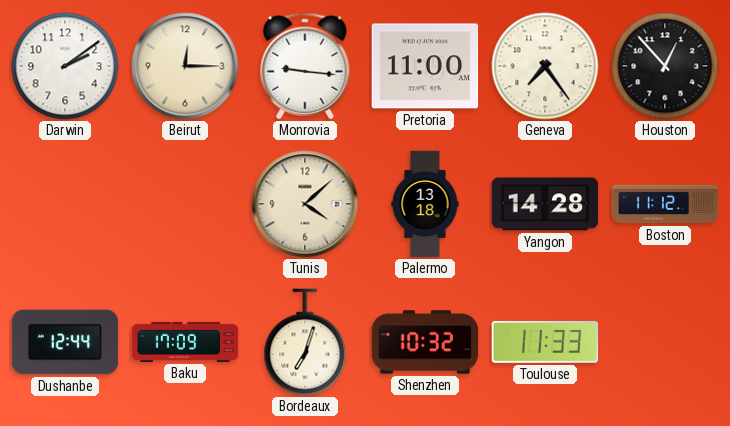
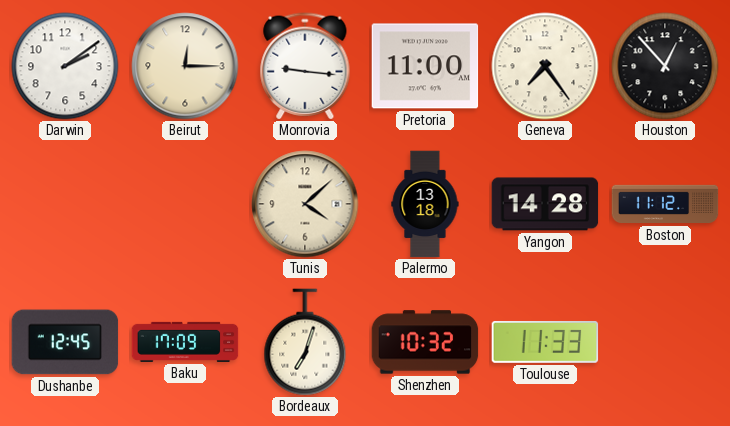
Dushanbe: 12:44 -> 12:45
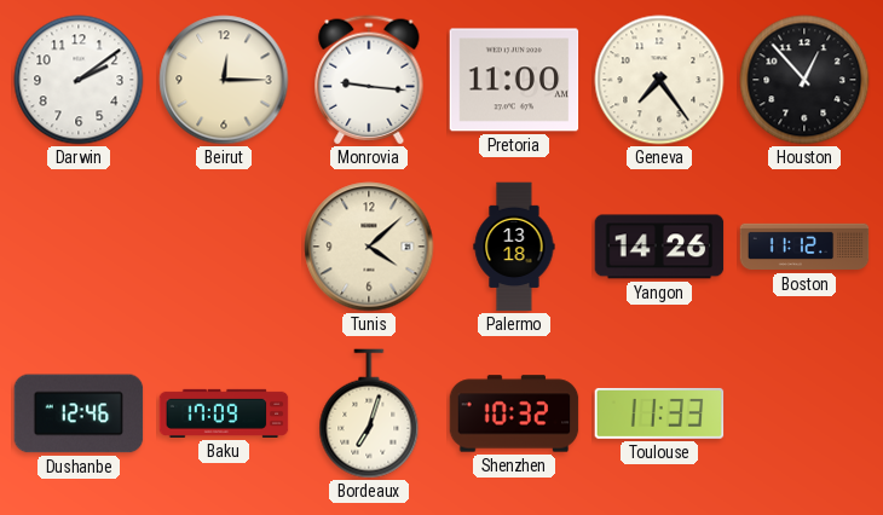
Yangon: 14:28 -> 14:26
Dushanbe: 12:45 -> 12:46
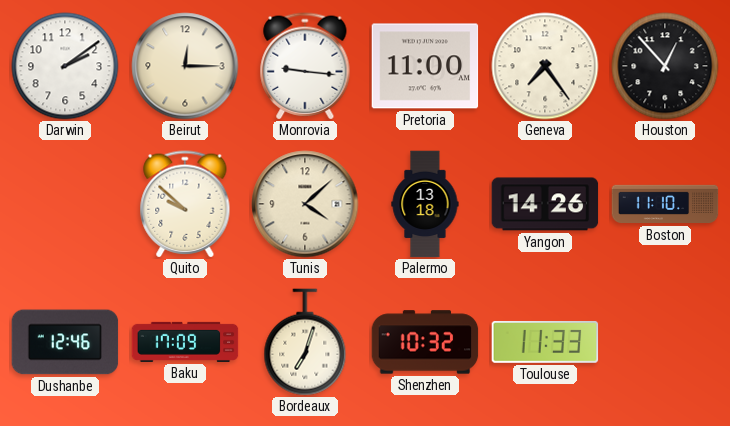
Quito: none -> 9:52
Boston: 11:12 -> 11:10
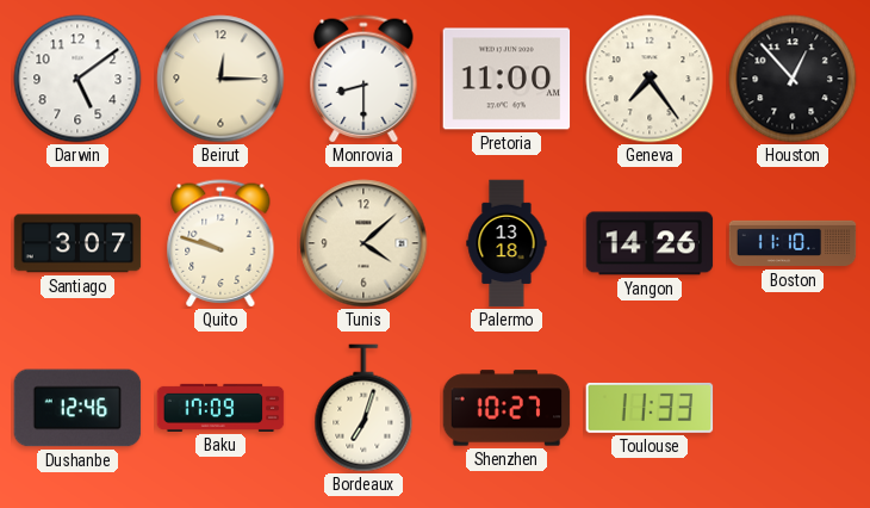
Darwin: 2:09 -> 5:09
Monrovia: 9:16 -> 8:30
Santiago: none -> 3:07
Quito: 9:52 -> 9:48
Shenzhen: 10:32 -> 10:27
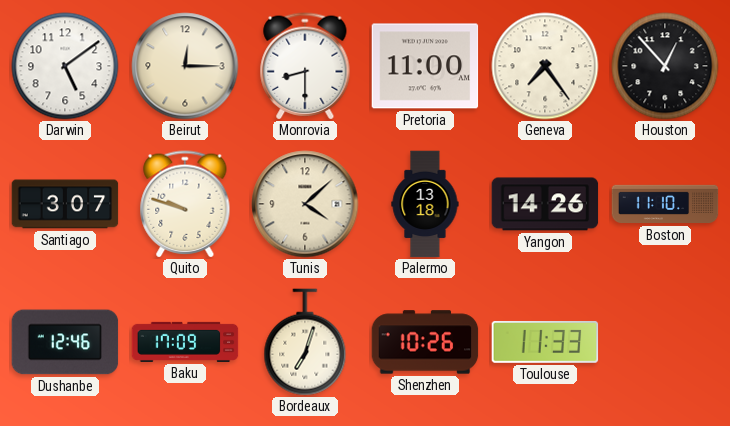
Shenzhen: 10:27 -> 10:26
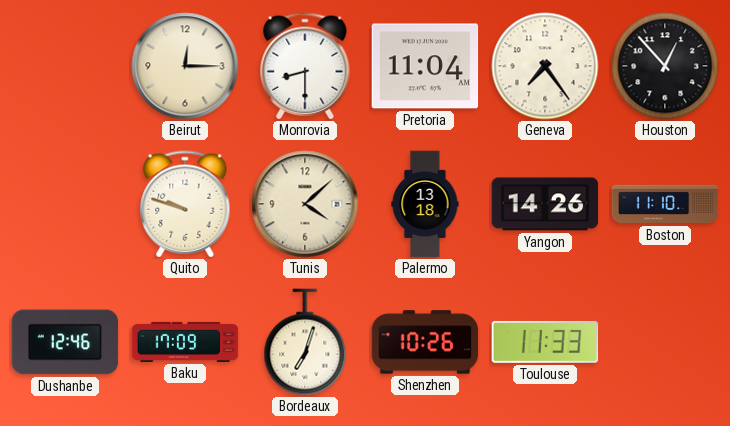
Darwin: 5:09 -> none
Pretoria: 11:00 -> 11:04
Santiago: 3:07 -> none
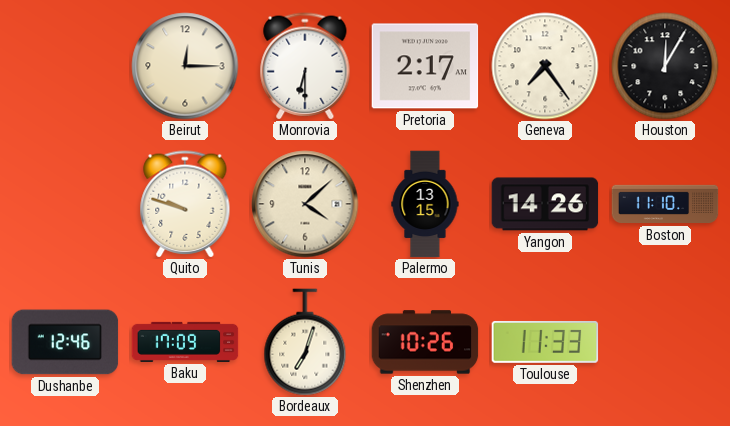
Monrovia: 8:30 -> 6:30
Pretoria: 11:04 -> 2:17
Houston: 12:53 -> 12:05
Palermo: 13:18 -> 13:15
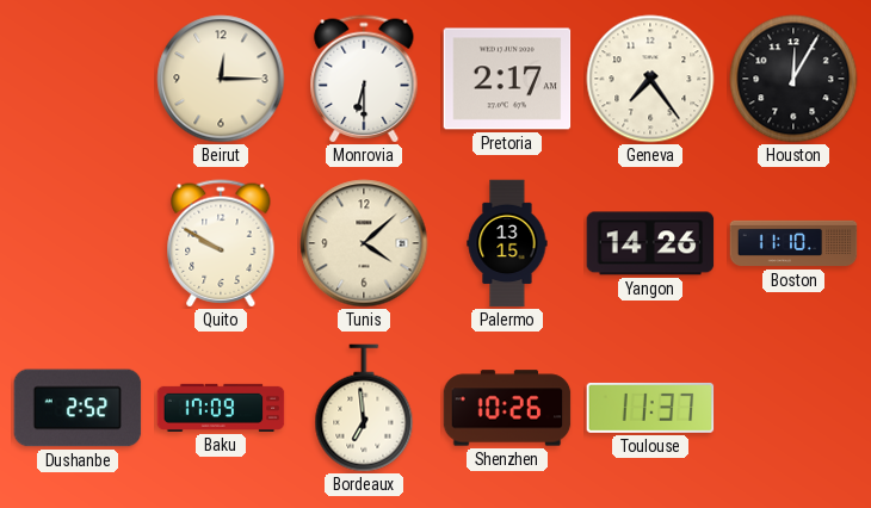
Quito: 9:48 -> 9:50
Dushanbe: 12:46 -> 2:52
Bordeaux: 7:03 -> 6:59
Toulouse: 11:33 -> 11:37
